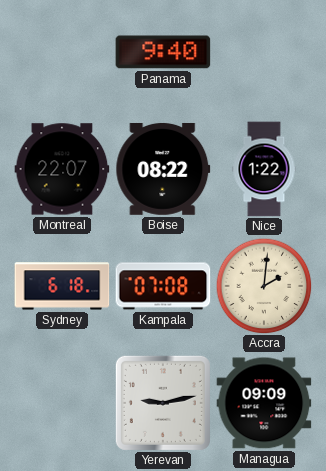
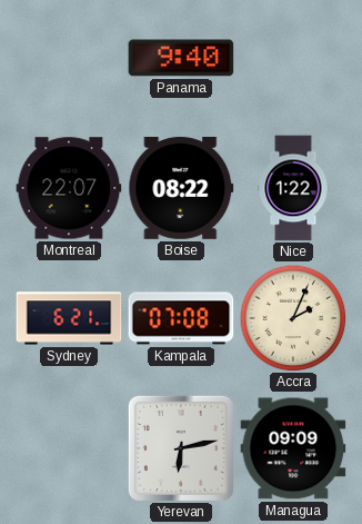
Sydney: 6:18 -> 6:21
Accra: 2:01 -> 2:04
Yerevan: 9:13 -> 6:13
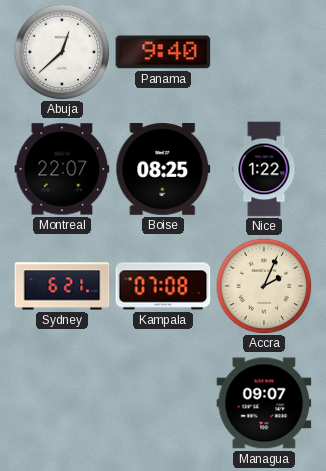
Abuja: none -> 12:38
Boise: 08:22 -> 08:25
Yerevan: 6:13 -> none
Managua: 09:09 -> 09:07
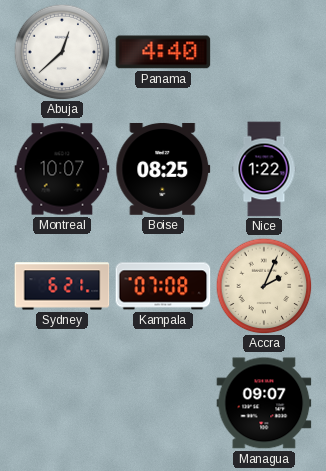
Panama: 9:40 -> 4:40
Montreal: 22:07 -> 10:07
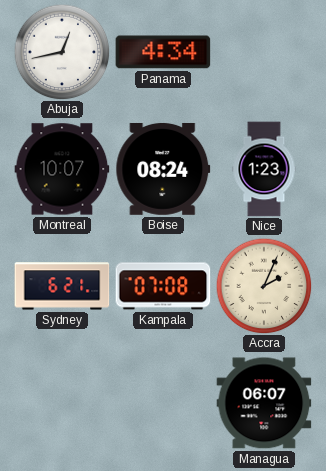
Abuja: 12:38 -> 12:43
Panama: 4:40 -> 4:34
Boise: 08:25 -> 08:24
Nice: 1:22 -> 1:23
Managua: 09:07 -> 06:07
